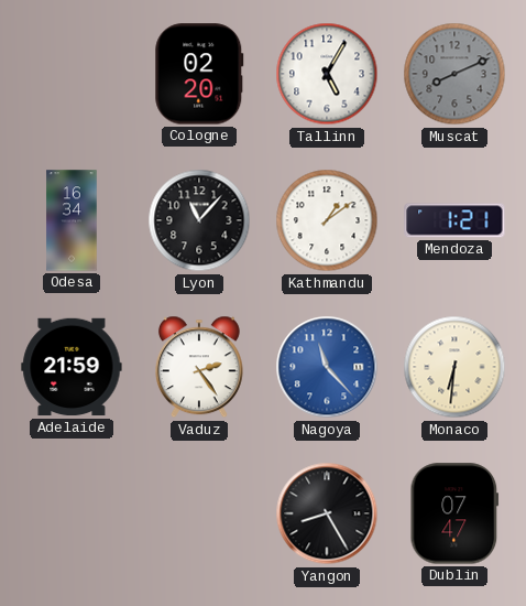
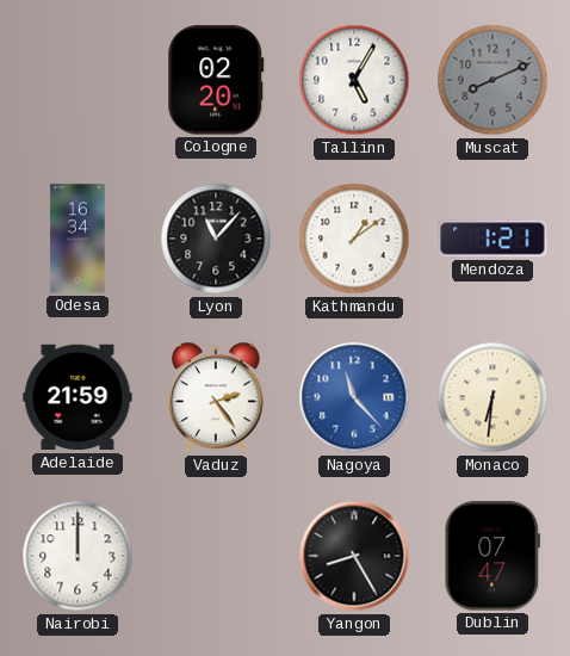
Nairobi: none -> 12:00
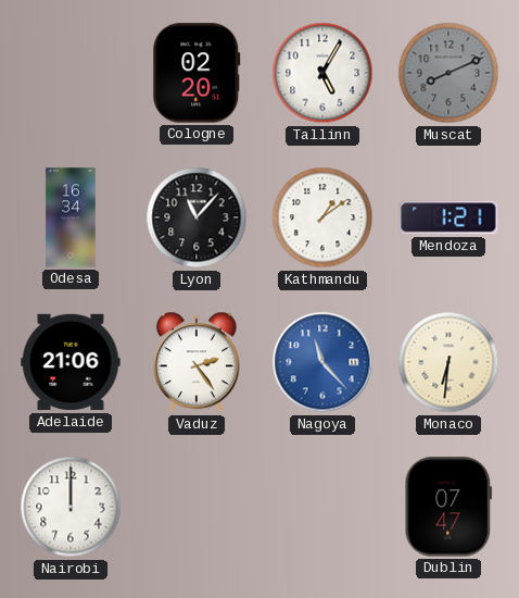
Adelaide: 21:59 -> 21:06
Yangon: 8:25 -> none
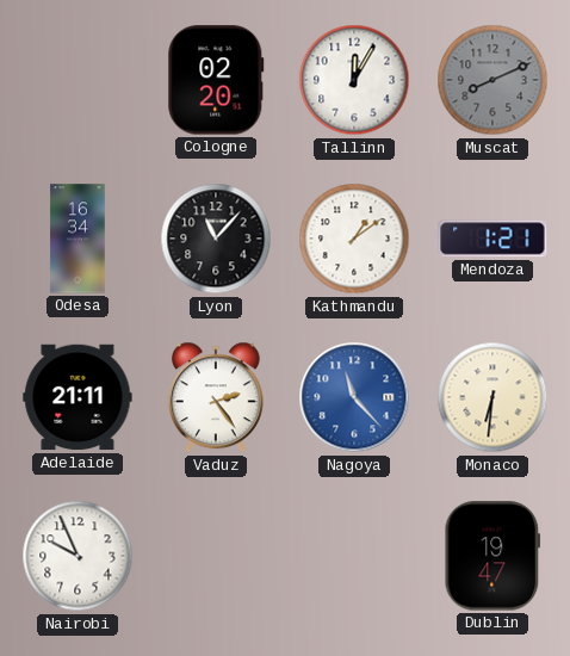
Tallinn: 5:05 -> 12:05
Adelaide: 21:06 -> 21:11
Nairobi: 12:00 -> 9:56
Dublin: 07:47 -> 19:47
